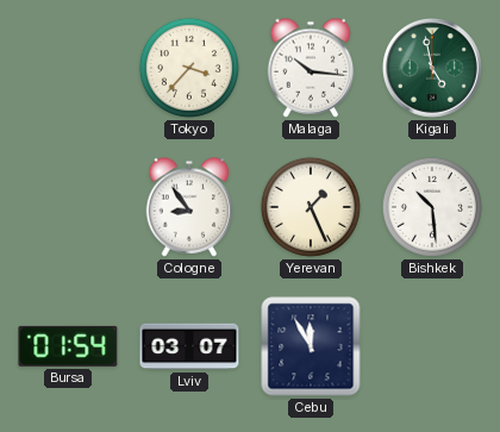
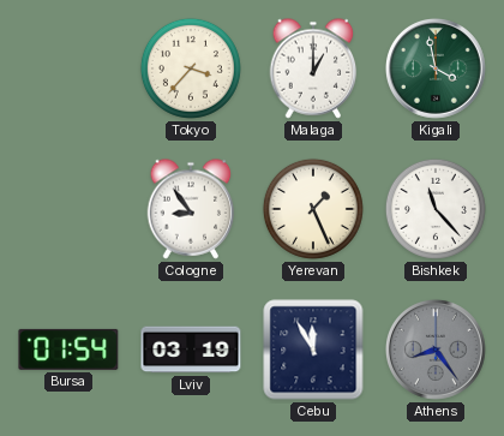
Malaga: 10:16 -> 1:00
Kigali: 4:58 -> 3:58
Bishkek: 10:29 -> 11:23
Lviv: 03:07 -> 03:19
Athens: none -> 8:24
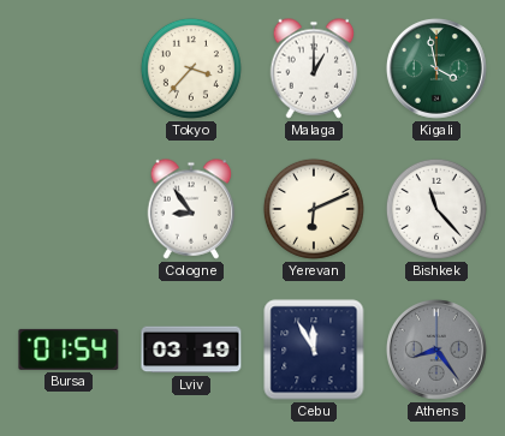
Yerevan: 1:26 -> 6:11
